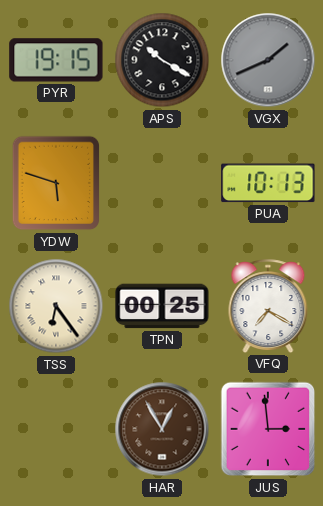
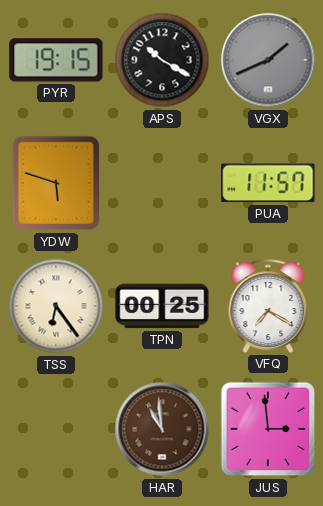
PUA: 10:13 -> 11:57
HAR: 12:55 -> 10:59
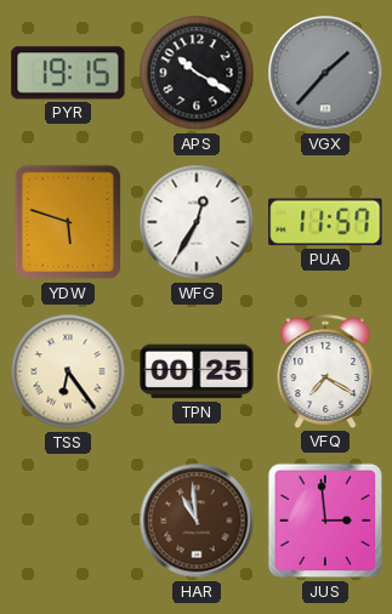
VGX: 1:41 -> 1:37
WFG: none -> 12:35
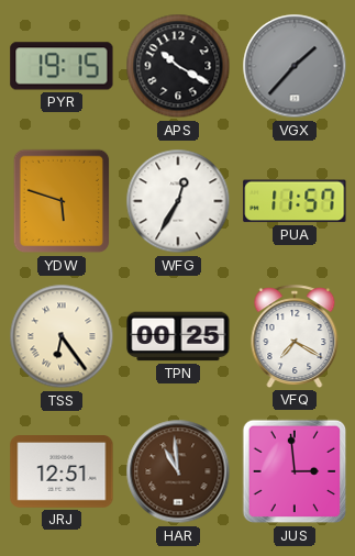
JRJ: none -> 12:51
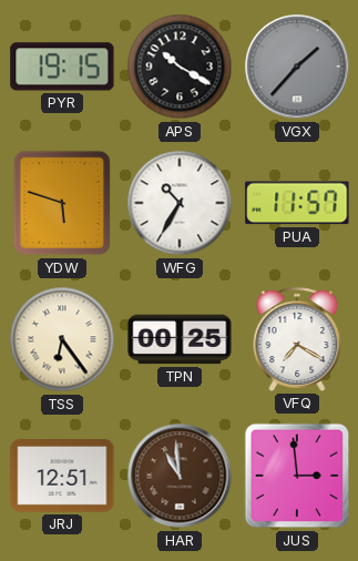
WFG: 12:35 -> 10:35
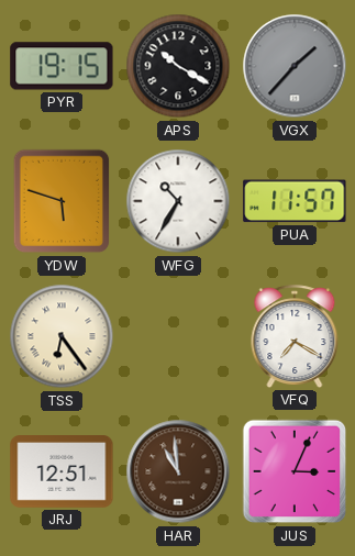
TPN: 00:25 -> none
JUS: 2:59 -> 3:04
